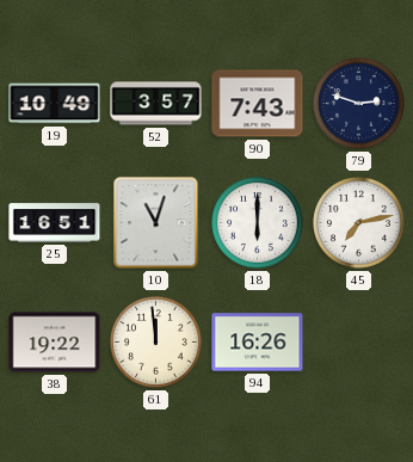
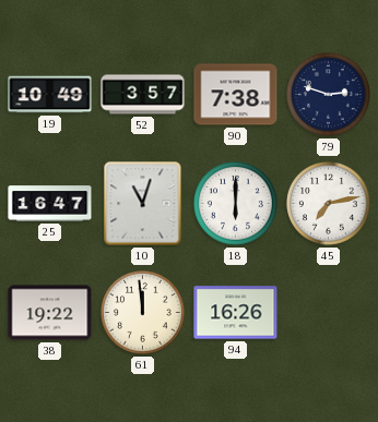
90: 7:43 -> 7:38
25: 16:51 -> 16:47
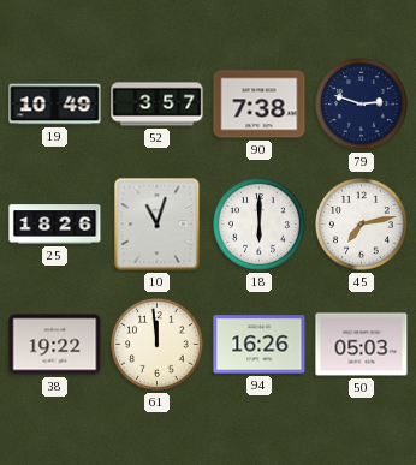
25: 16:47 -> 18:26
50: none -> 05:03
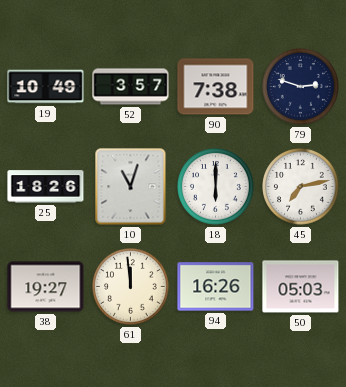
38: 19:22 -> 19:27
